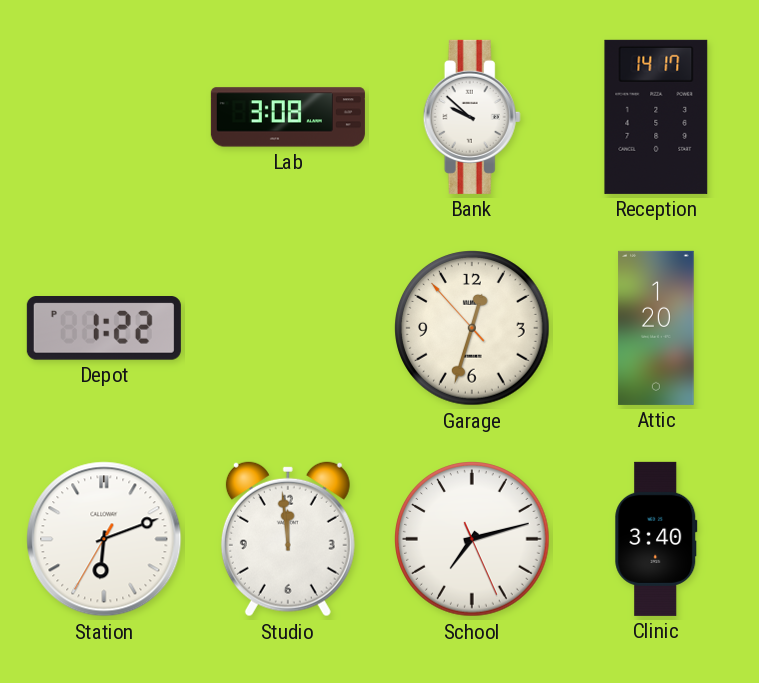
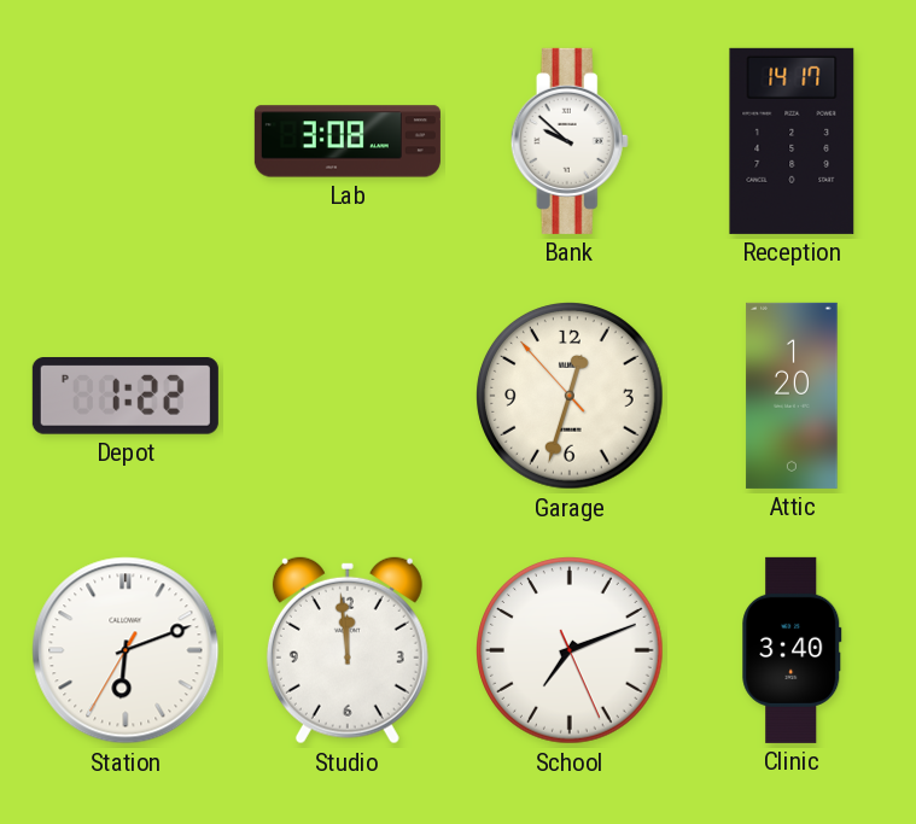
School: 7:12 -> 7:11
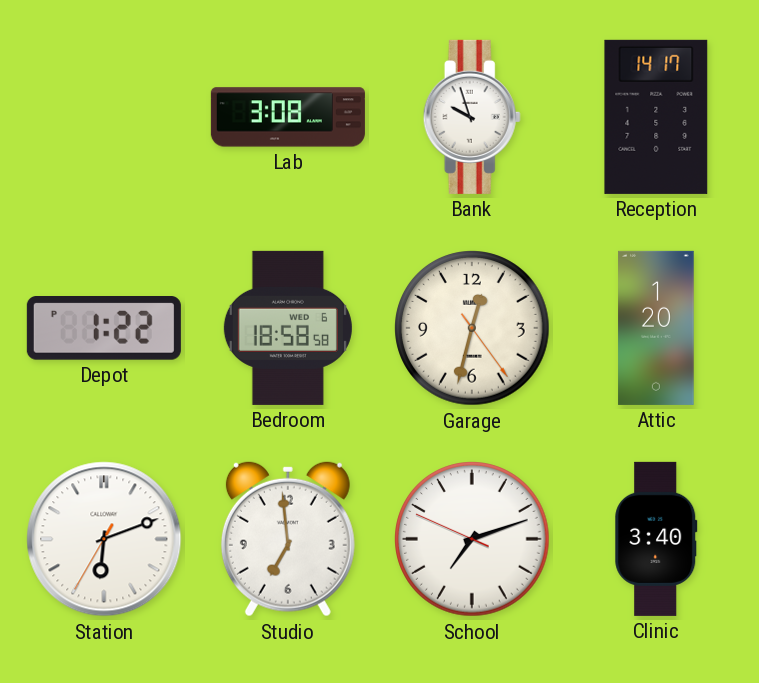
Bank: 9:52 -> 9:57
Bedroom: none -> 18:58
Garage: 12:32:53 -> 12:32:24
Studio: 11:59 -> 6:59
School: 7:11:26 -> 7:11:49
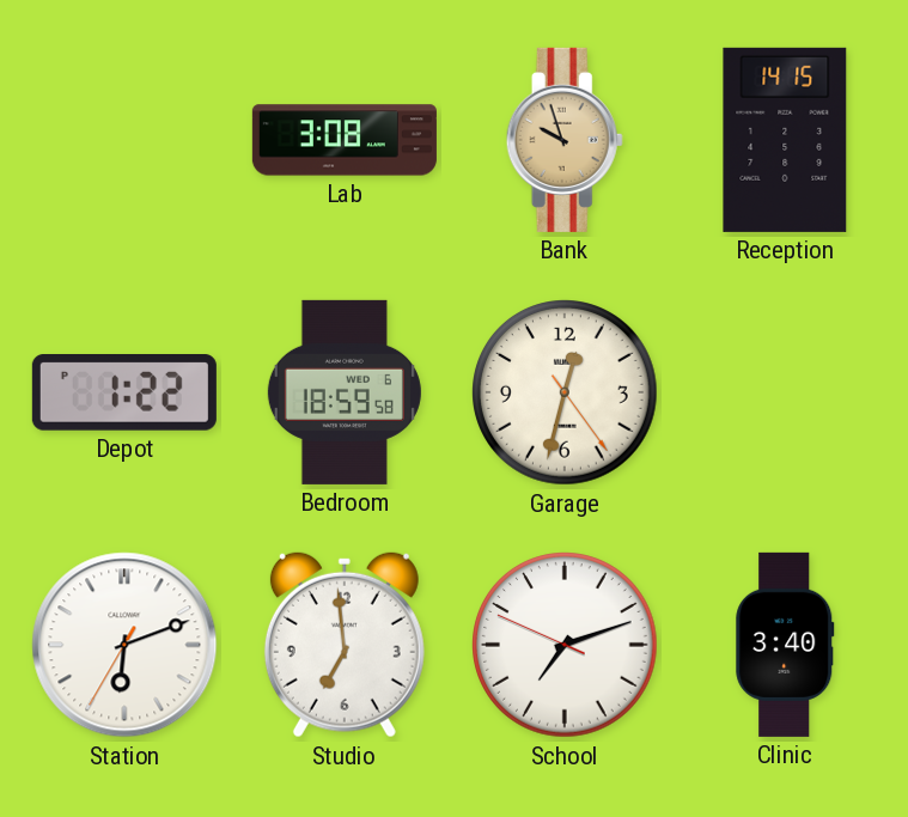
Bank dial: white -> champagne
Reception: 14:17 -> 14:15
Bedroom: 18:58 -> 18:59
Attic: 1:20 -> none
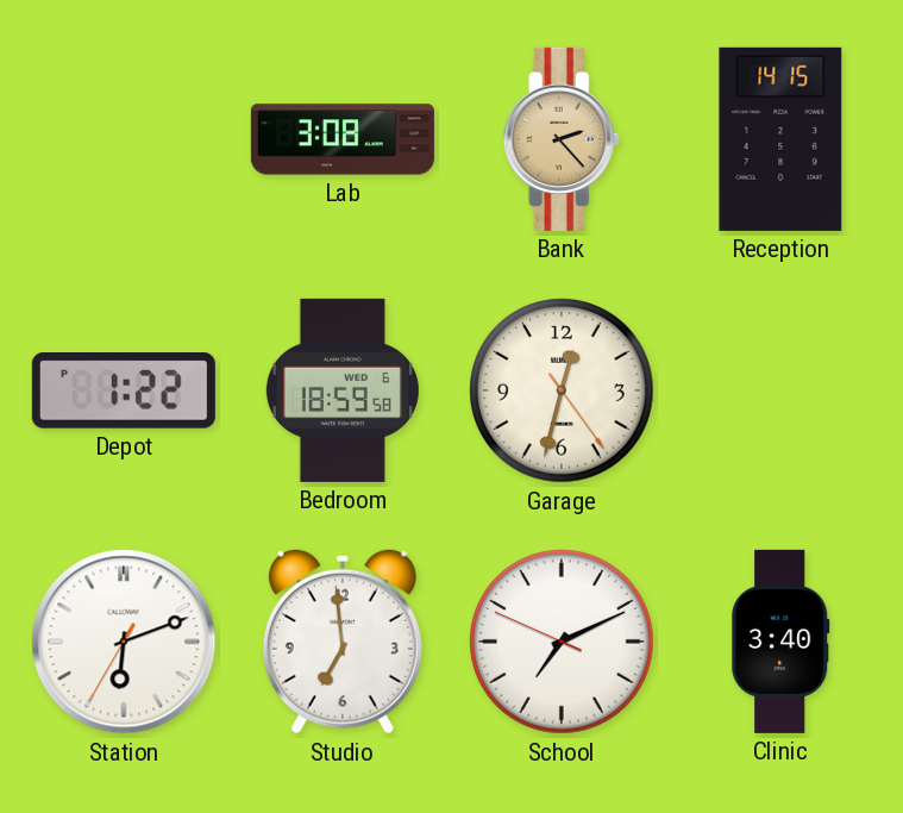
Bank: 9:57 -> 2:23
School: 7:11 -> 7:10
